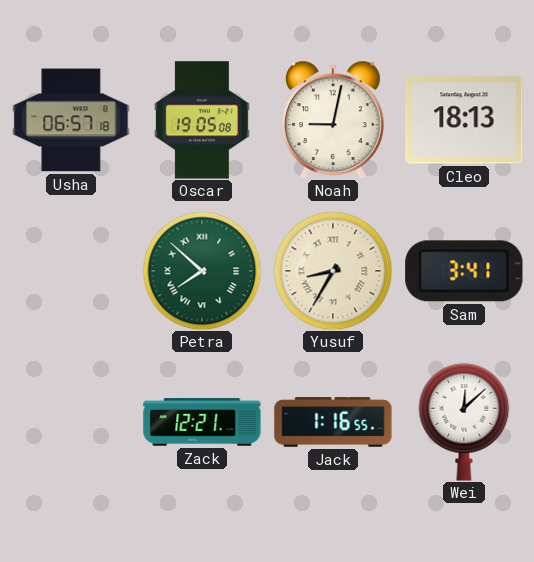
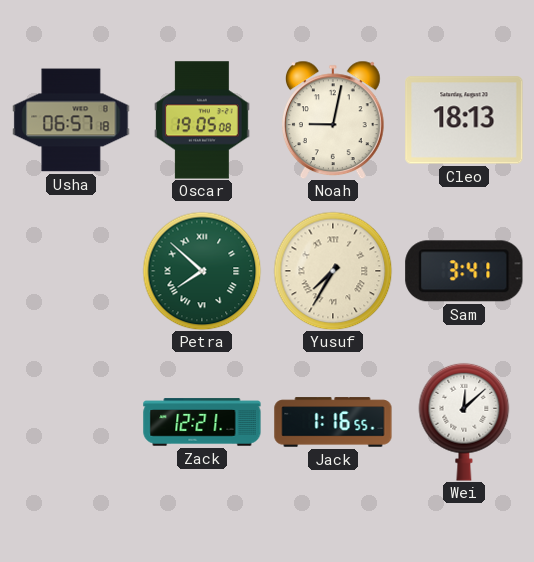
Yusuf: 8:35 -> 7:35
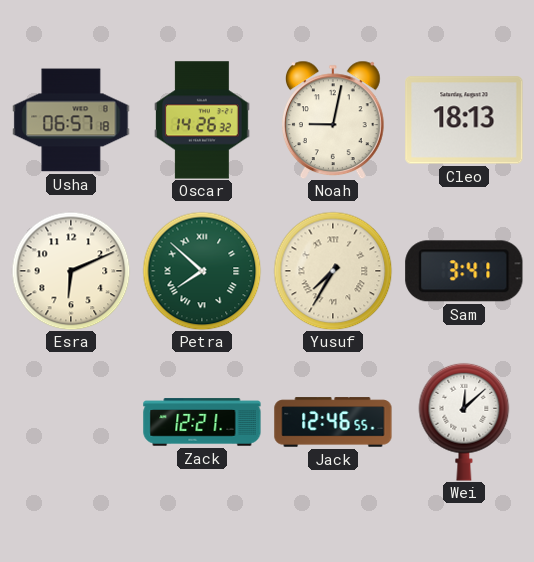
Oscar: 19:05 -> 14:26
Esra: none -> 6:11
Jack: 1:16 -> 12:46
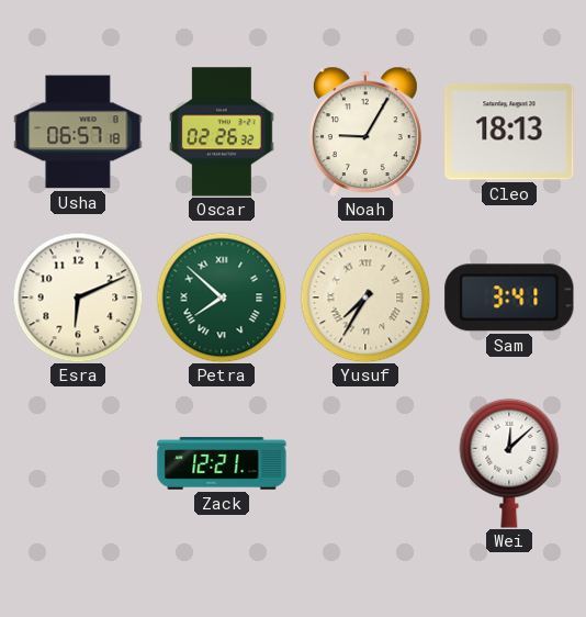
Oscar: 14:26 -> 02:26
Noah: 9:02 -> 9:05
Jack: 12:46 -> none
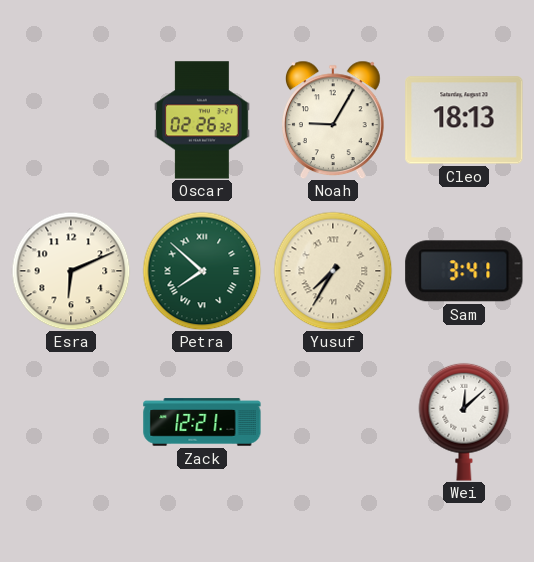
Usha: 06:57 -> none
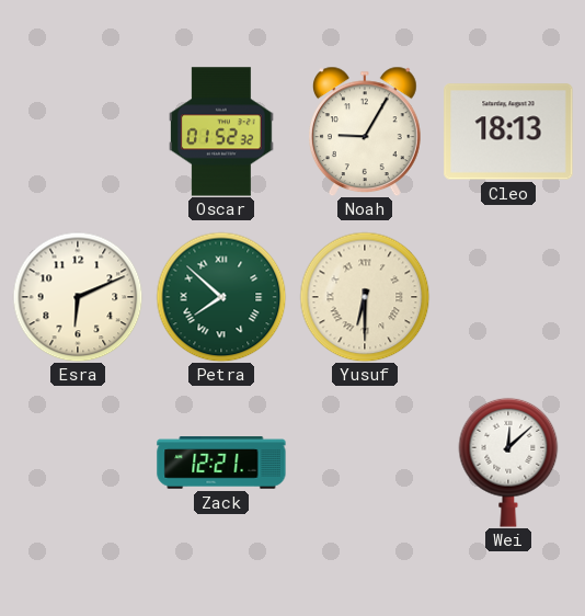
Oscar: 02:26 -> 01:52
Yusuf: 7:35 -> 6:30
Sam: 3:41 -> none
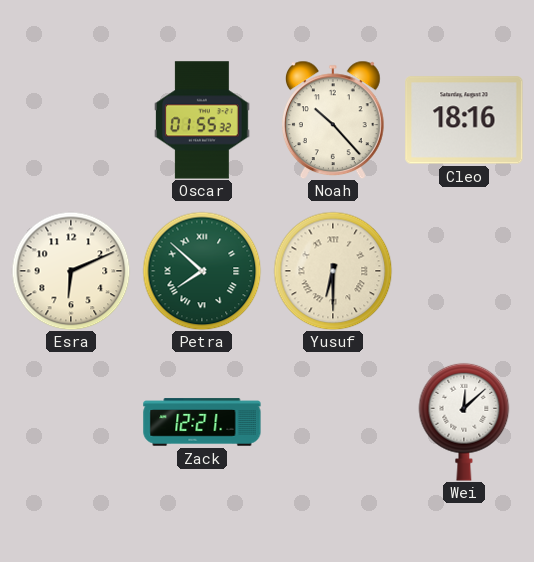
Oscar: 01:52 -> 01:55
Noah: 9:05 -> 10:23
Cleo: 18:13 -> 18:16
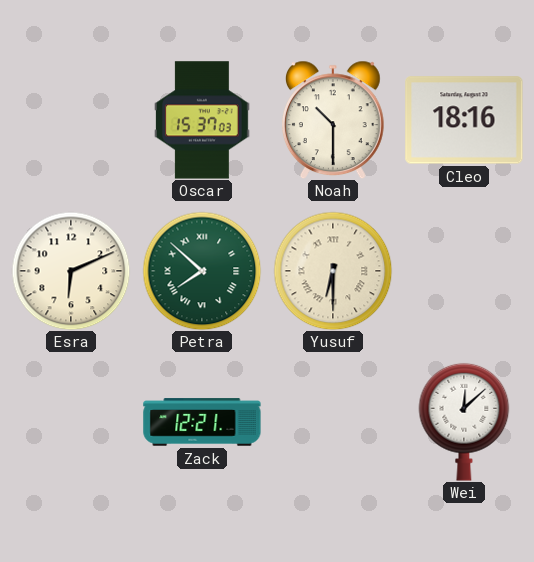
Oscar: 01:55 -> 15:37
Noah: 10:23 -> 10:30
